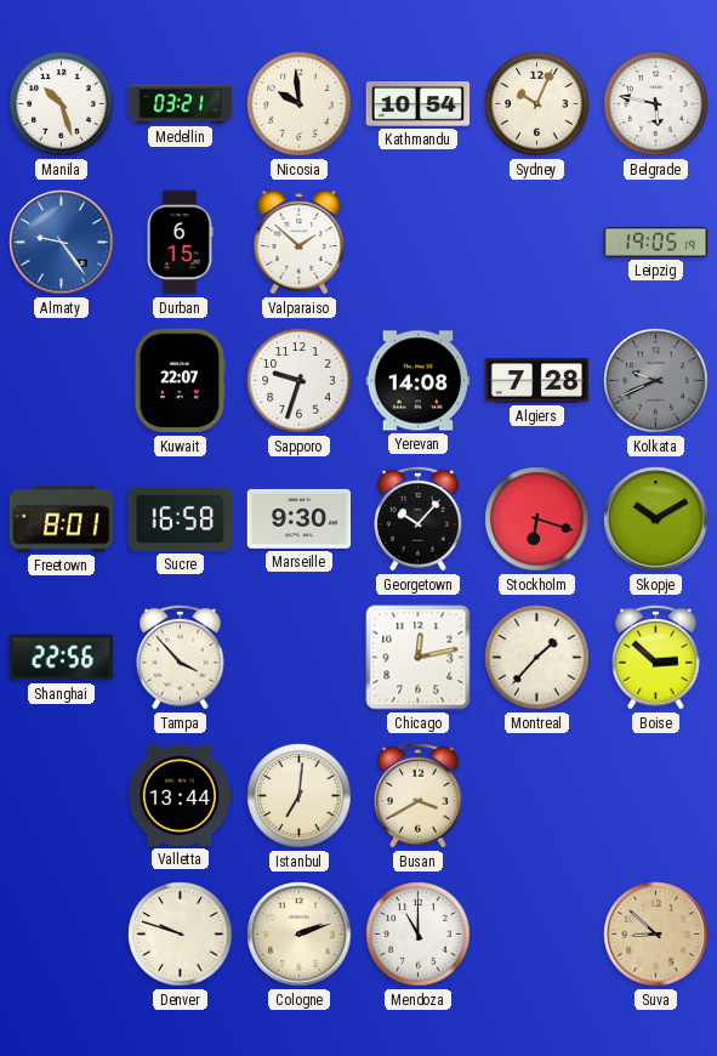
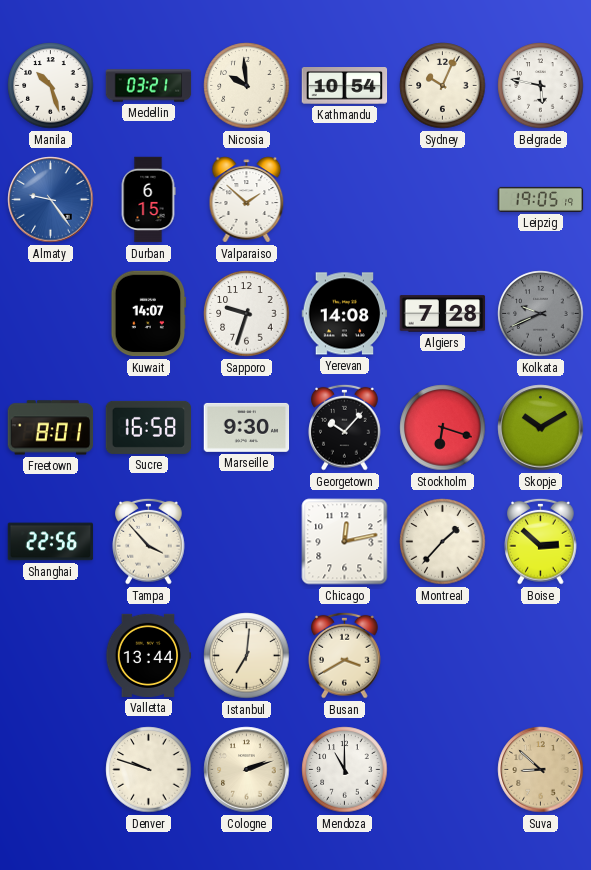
Kuwait: 22:07 -> 14:07
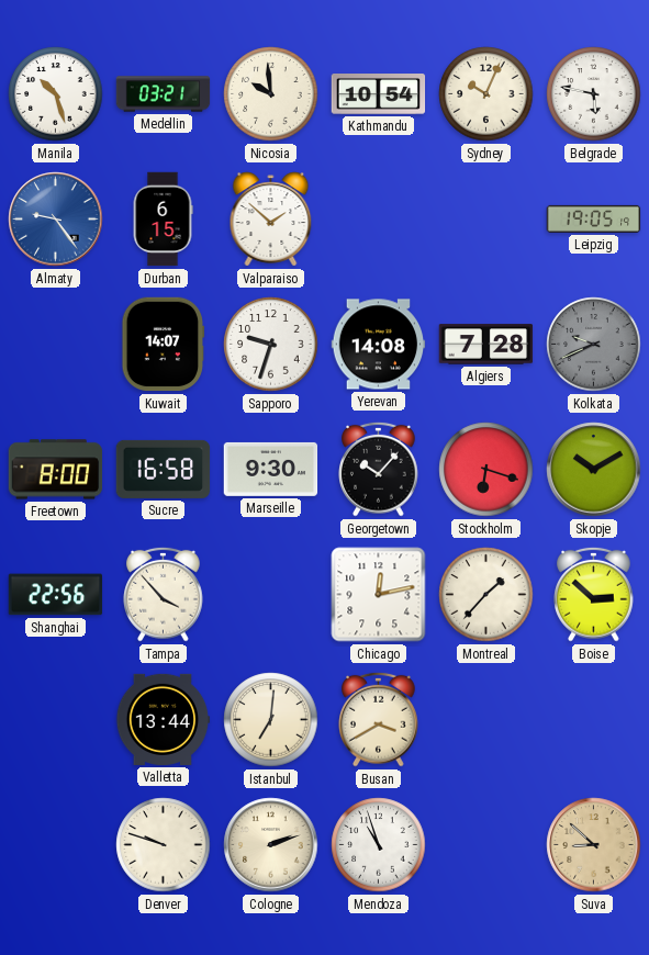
Freetown: 8:01 -> 8:00
Mendoza: 11:00 -> 10:57
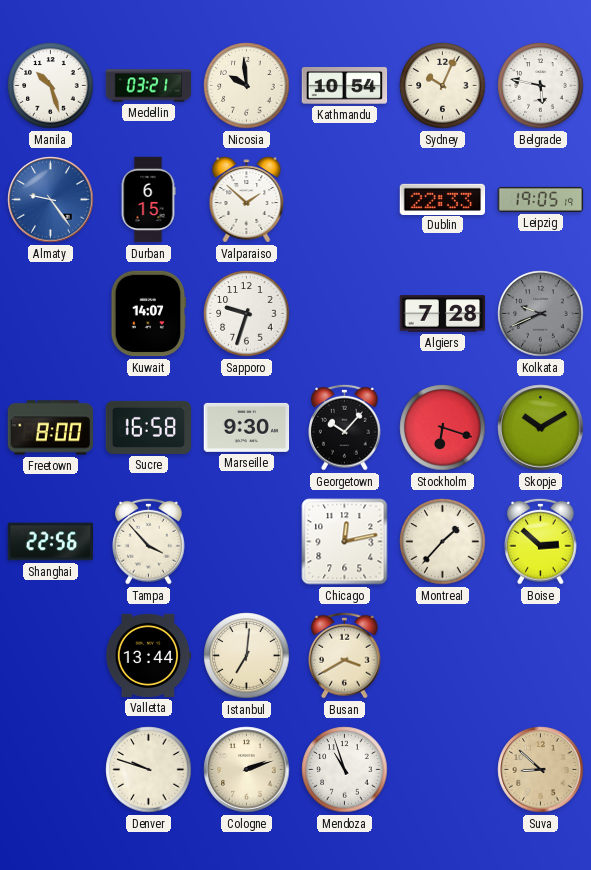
Dublin: none -> 22:33
Yerevan: 14:08 -> none
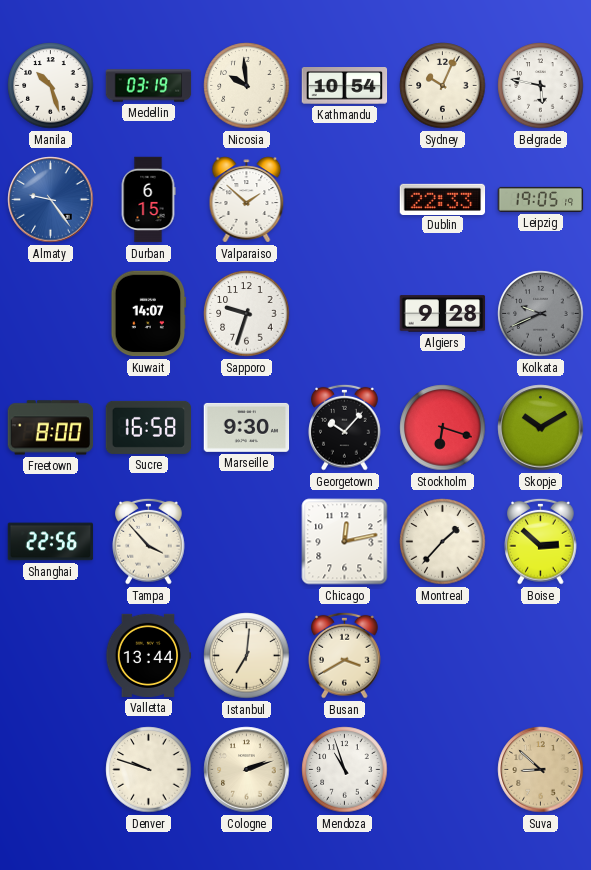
Medellin: 03:21 -> 03:19
Algiers: 7:28 -> 9:28
